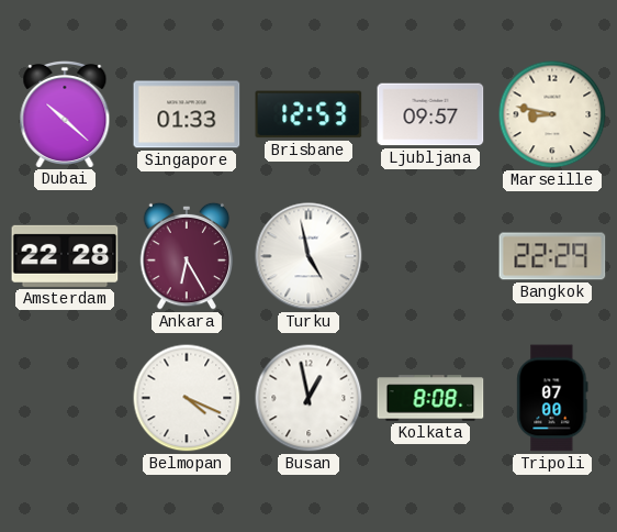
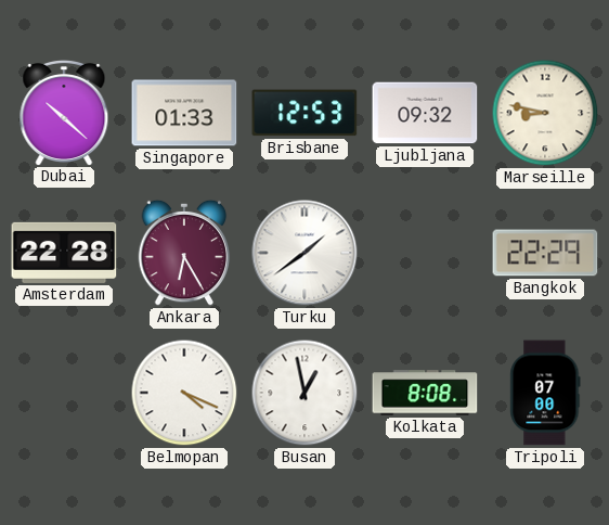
Ljubljana: 09:57 -> 09:32
Turku: 4:58 -> 1:39
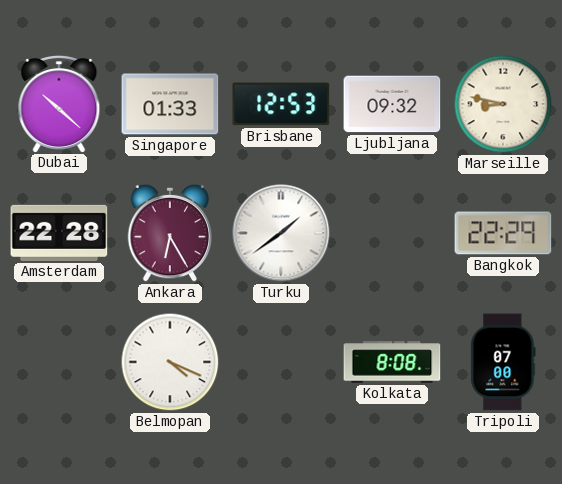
Busan: 12:58 -> none
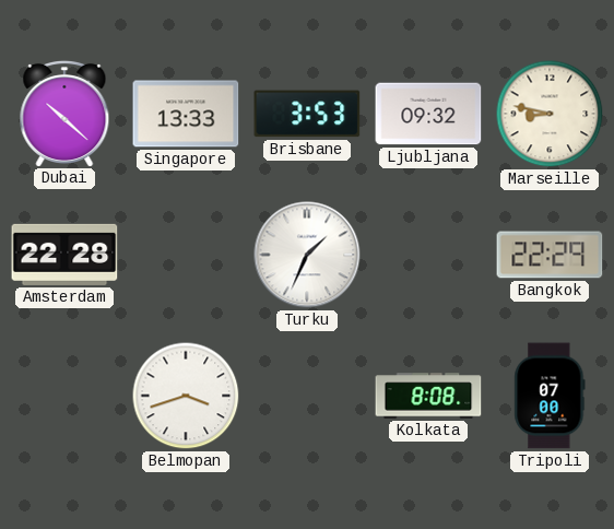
Singapore: 01:33 -> 13:33
Brisbane: 12:53 -> 3:53
Ankara: 6:25 -> none
Turku: 1:39 -> 1:34
Belmopan: 4:19 -> 3:42
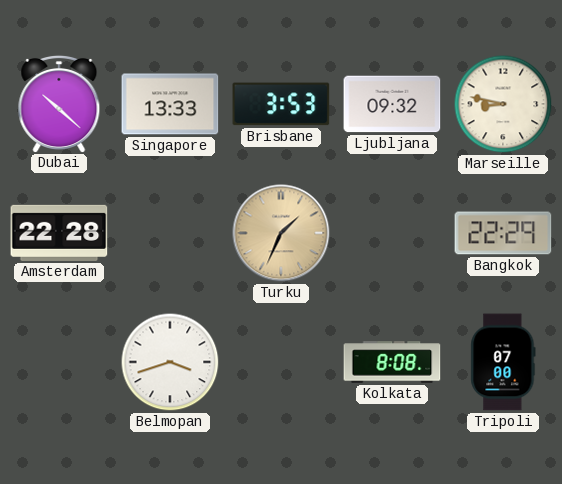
Turku dial: white -> champagne
